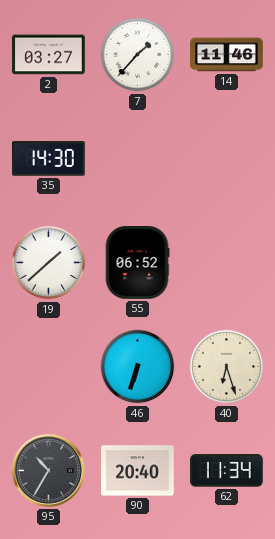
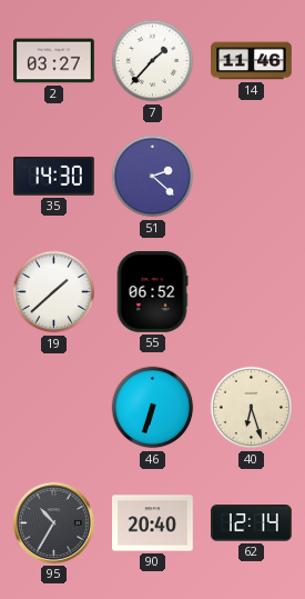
51: none -> 2:22
62: 11:34 -> 12:14
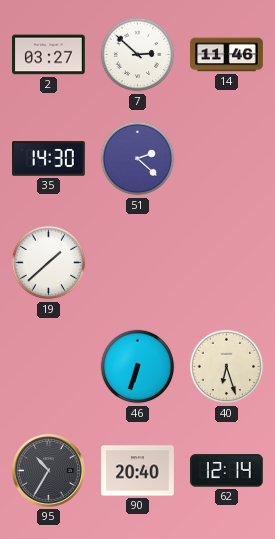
7: 1:37 -> 2:52
55: 06:52 -> none
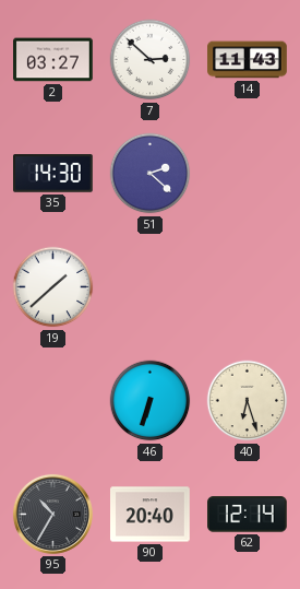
14: 11:46 -> 11:43
